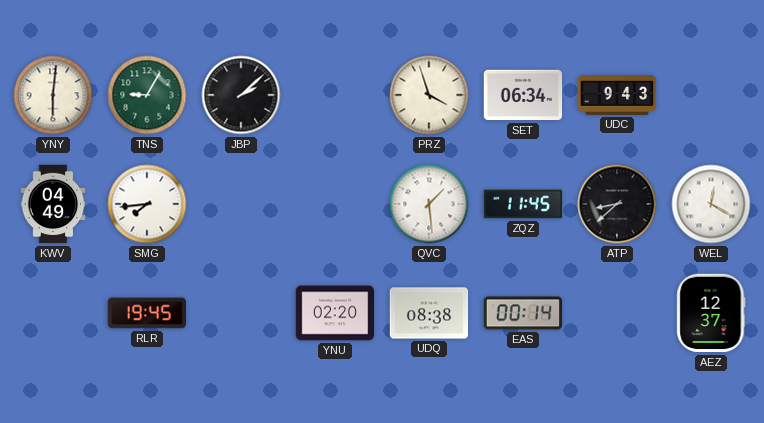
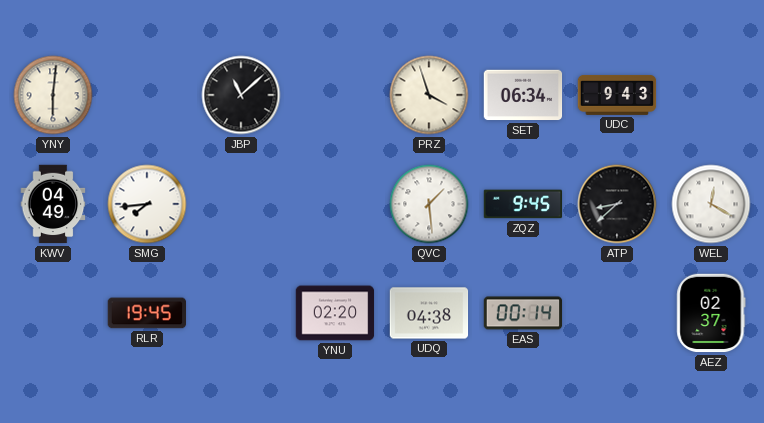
TNS: 9:05 -> none
JBP: 2:08 -> 11:08
ZQZ: 11:45 -> 9:45
UDQ: 08:38 -> 04:38
AEZ: 12:37 -> 02:37
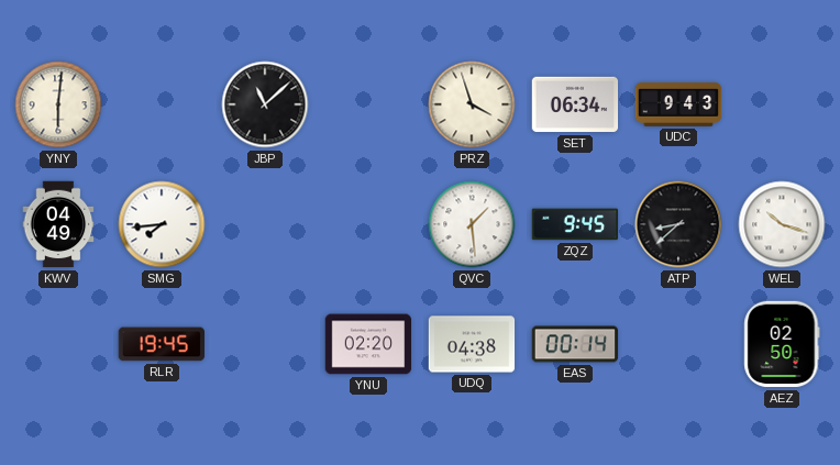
WEL: 12:20 -> 10:18
AEZ: 02:37 -> 02:50
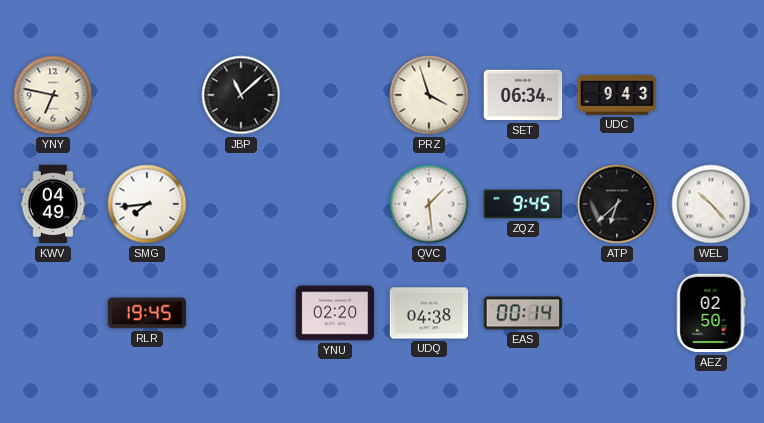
YNY: 6:01 -> 6:47
ATP: 8:38 -> 6:38
WEL: 10:18 -> 10:23
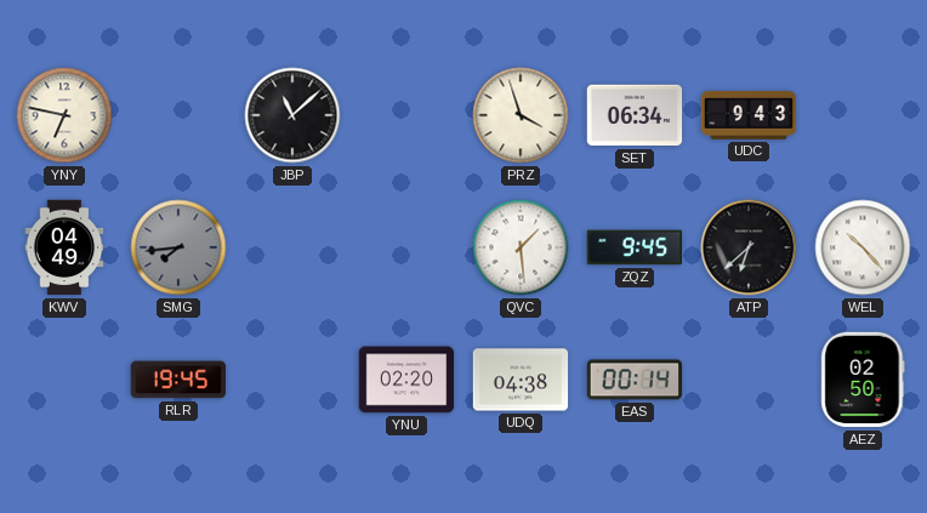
SMG dial: white -> grey
